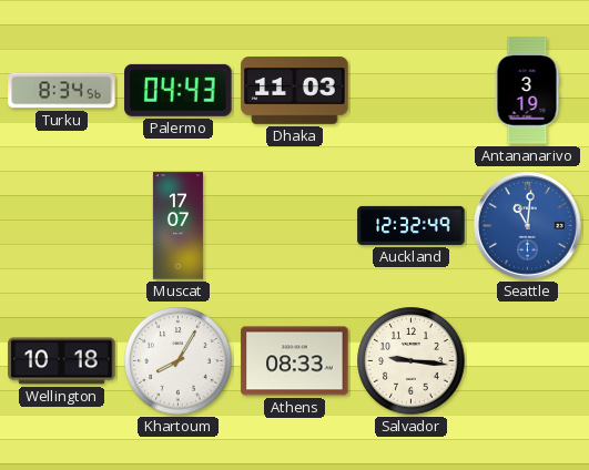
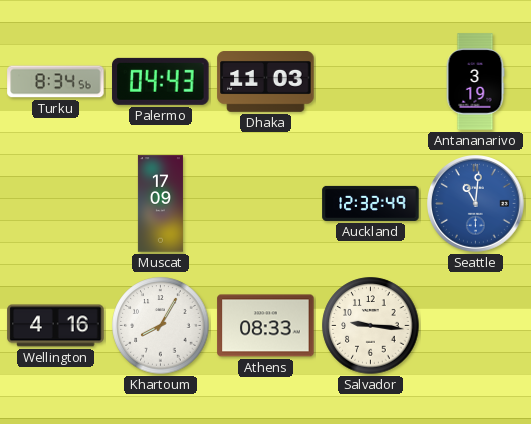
Muscat: 17:07 -> 17:09
Wellington: 10:18 -> 4:16
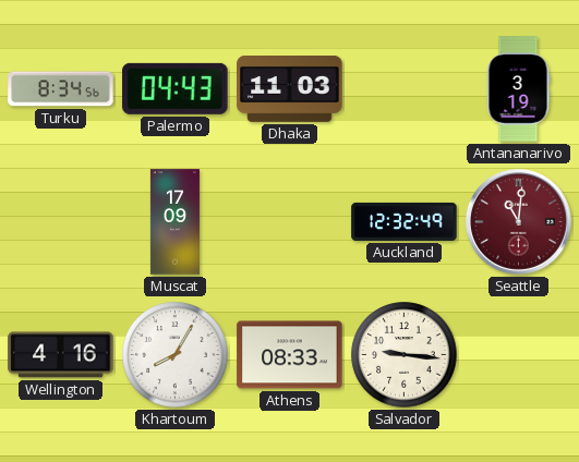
Seattle dial: blue -> burgundy
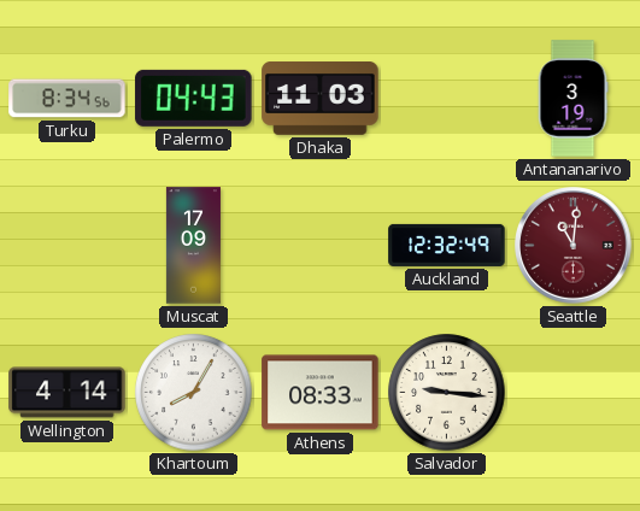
Wellington: 4:16 -> 4:14
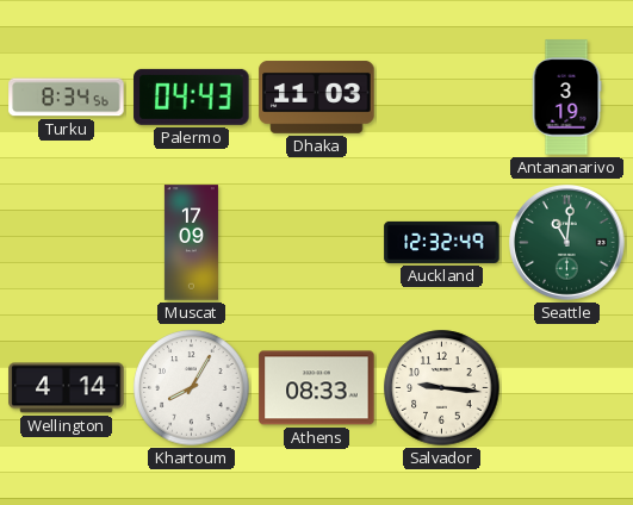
Seattle dial: burgundy -> green
